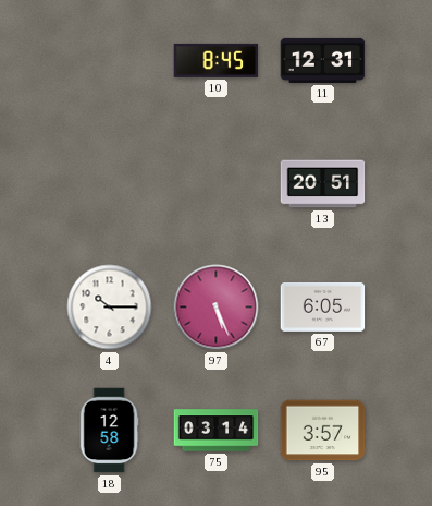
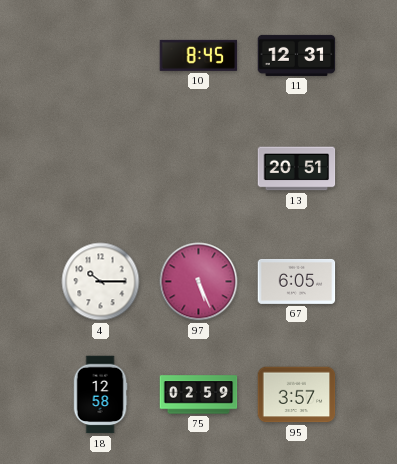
75: 03:14 -> 02:59
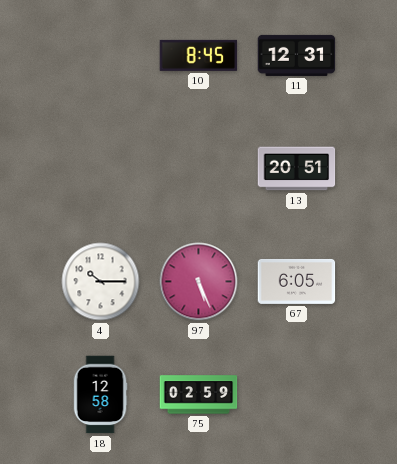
95: 3:57 -> none
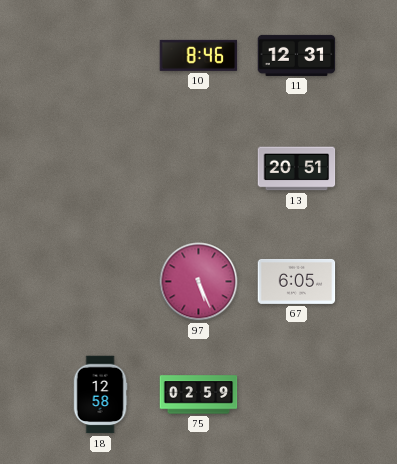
10: 8:45 -> 8:46
4: 10:15 -> none
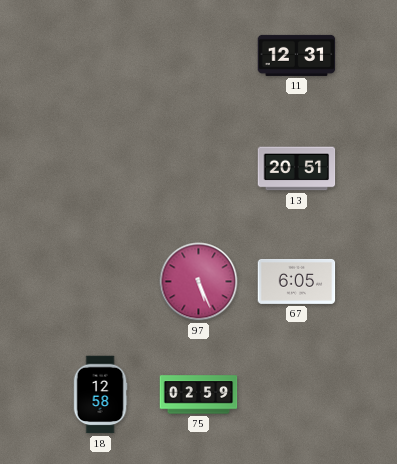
10: 8:46 -> none
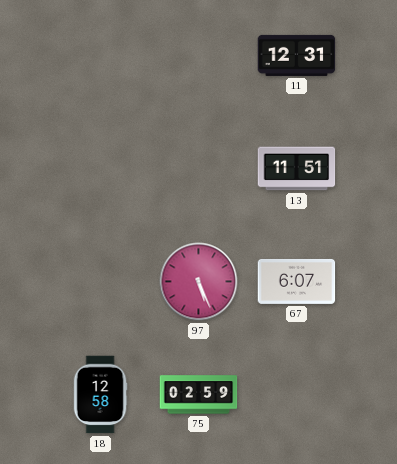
13: 20:51 -> 11:51
67: 6:05 -> 6:07
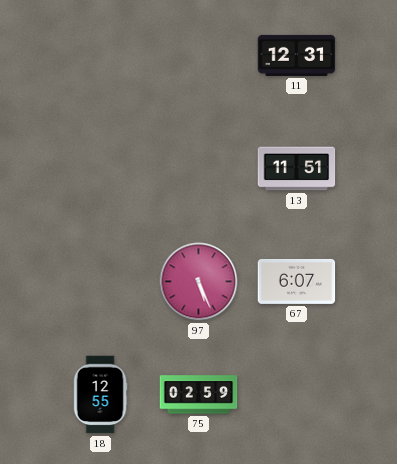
18: 12:58 -> 12:55
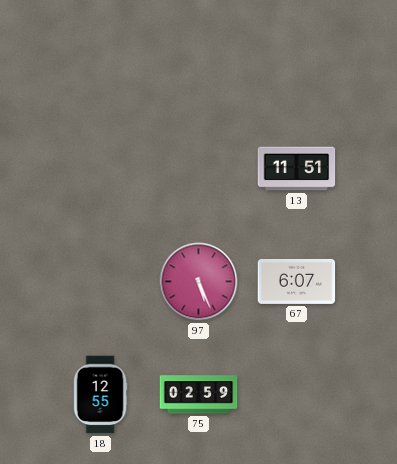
11: 12:31 -> none
